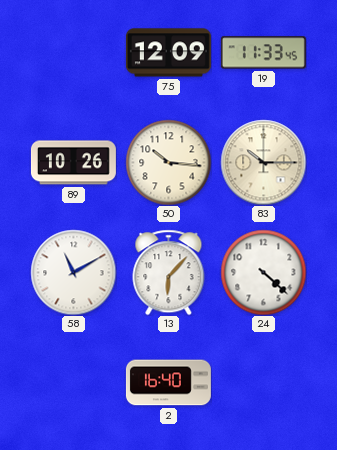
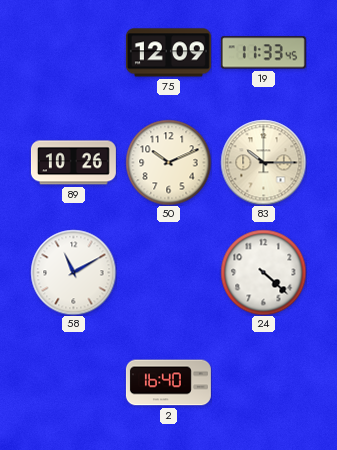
50: 10:16 -> 10:11
13: 6:07 -> none
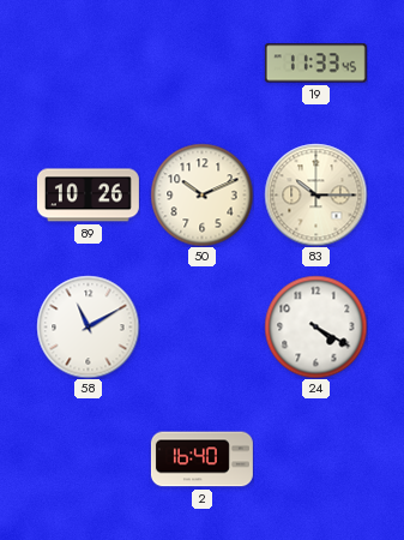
75: 12:09 -> none
24: 4:22 -> 4:20
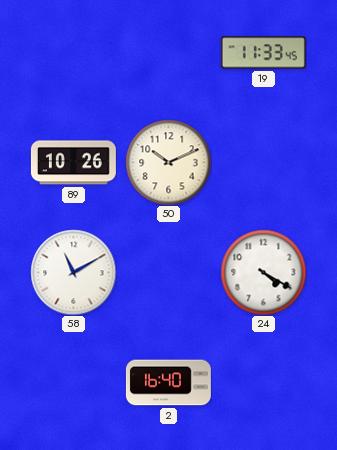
83: 10:15 -> none
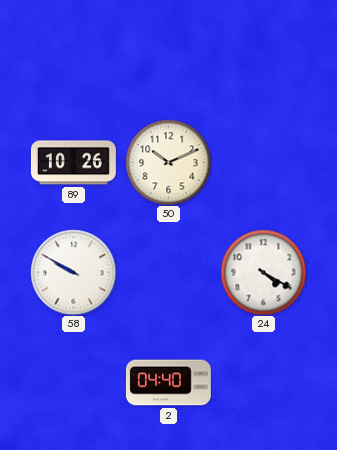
19: 11:33 -> none
58: 11:10 -> 9:50
2: 16:40 -> 04:40
